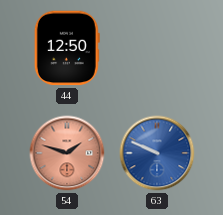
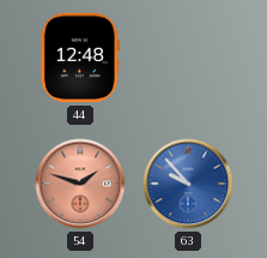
44: 12:50 -> 12:48
63: 9:49 -> 9:53
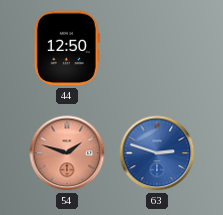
44: 12:48 -> 12:50
63: 9:53 -> 2:48
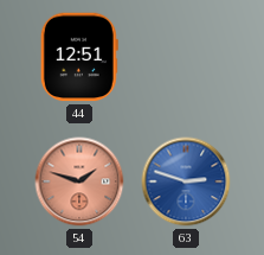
44: 12:50 -> 12:51
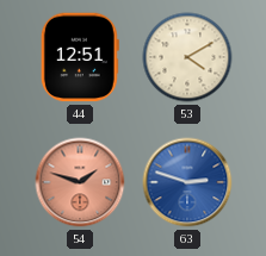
53: none -> 4:10
